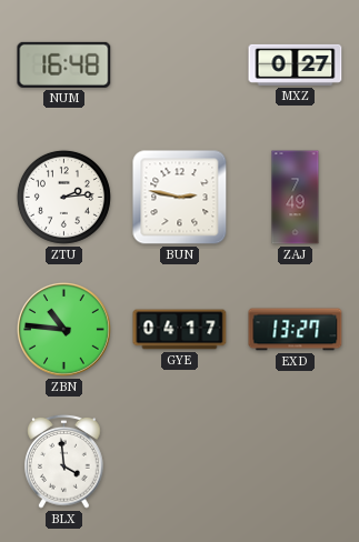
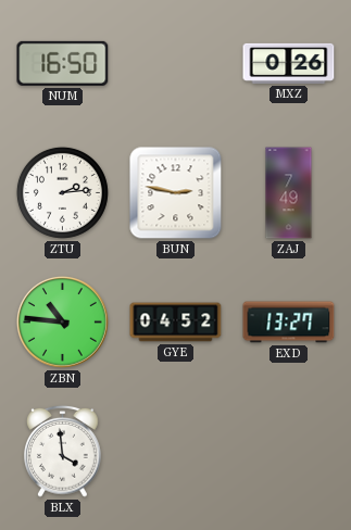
NUM: 16:48 -> 16:50
MXZ: 0:27 -> 0:26
GYE: 04:17 -> 04:52
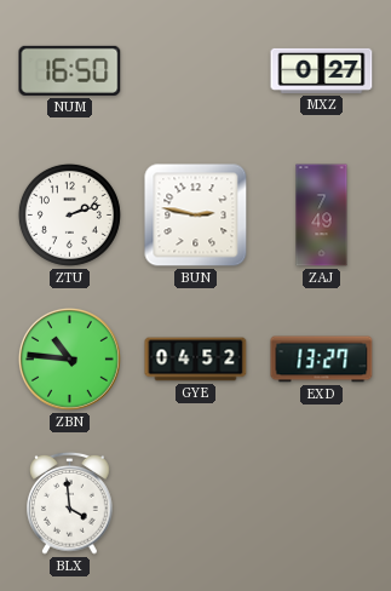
MXZ: 0:26 -> 0:27
ZTU: 2:14 -> 2:12
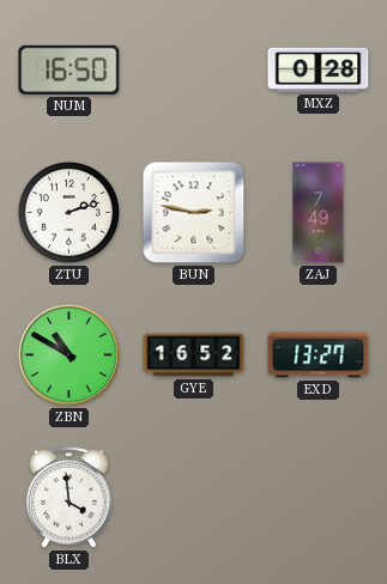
MXZ: 0:27 -> 0:28
ZBN: 10:46 -> 10:50
GYE: 04:52 -> 16:52
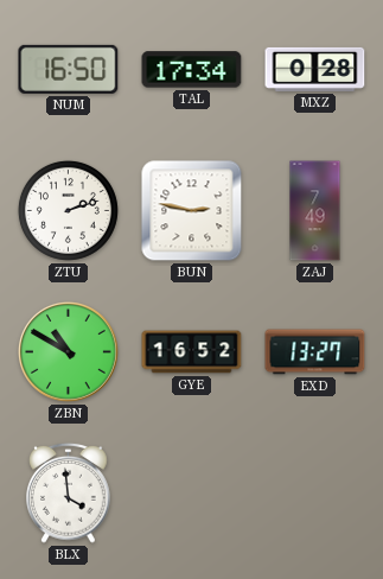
TAL: none -> 17:34
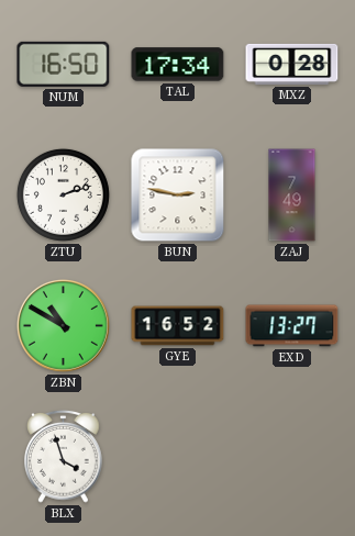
BLX: 3:59 -> 3:57
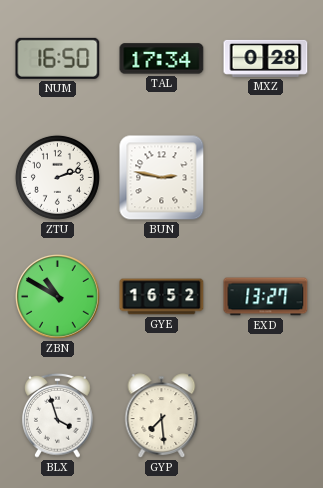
ZAJ: 7:49 -> none
GYP: none -> 7:29
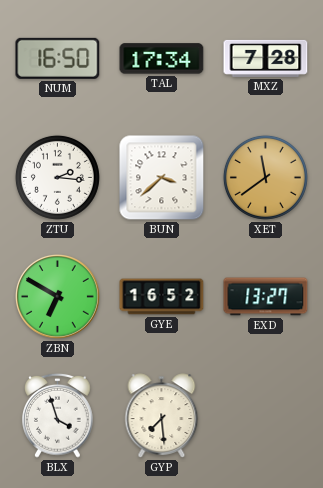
MXZ: 0:28 -> 7:28
ZTU: 2:12 -> 2:16
BUN: 2:47 -> 3:38
XET: none -> 11:39
ZBN: 10:50 -> 6:50
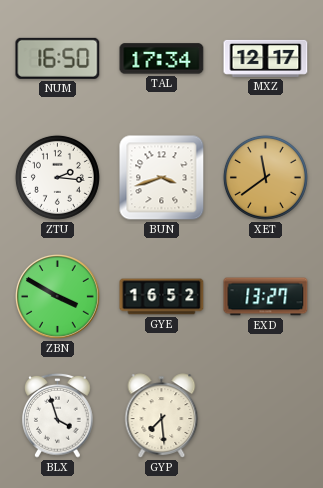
MXZ: 7:28 -> 12:17
BUN: 3:38 -> 3:42
ZBN: 6:50 -> 3:50
